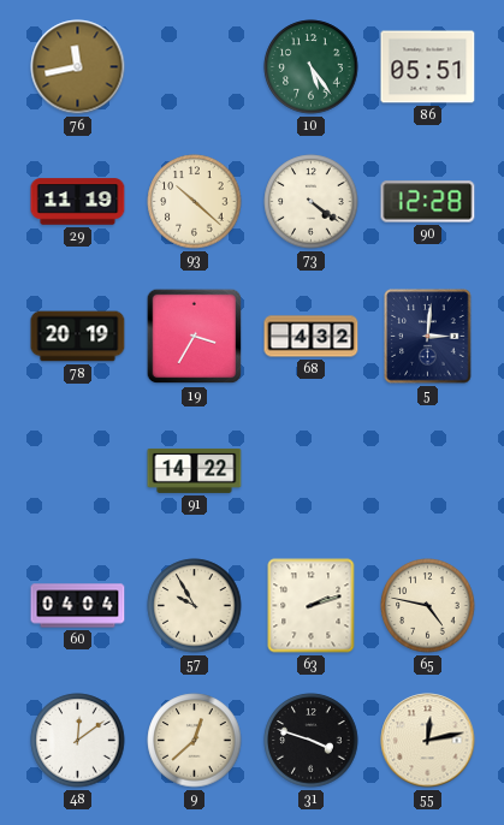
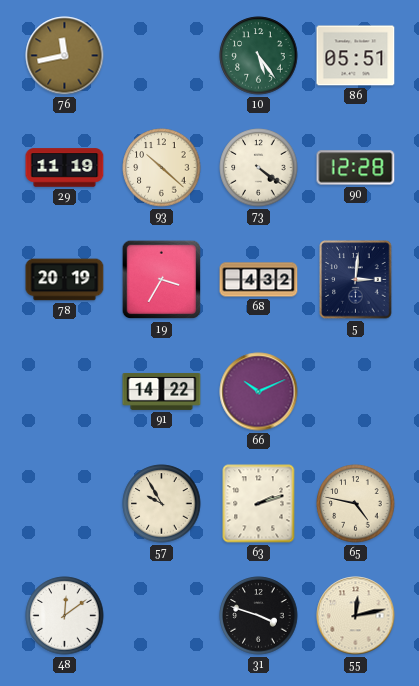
66: none -> 10:11
60: 04:04 -> none
9: 12:38 -> none
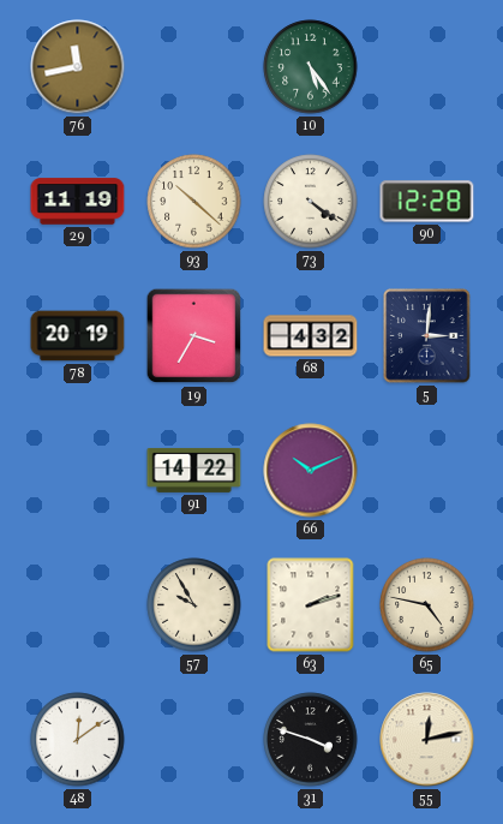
86: 05:51 -> none
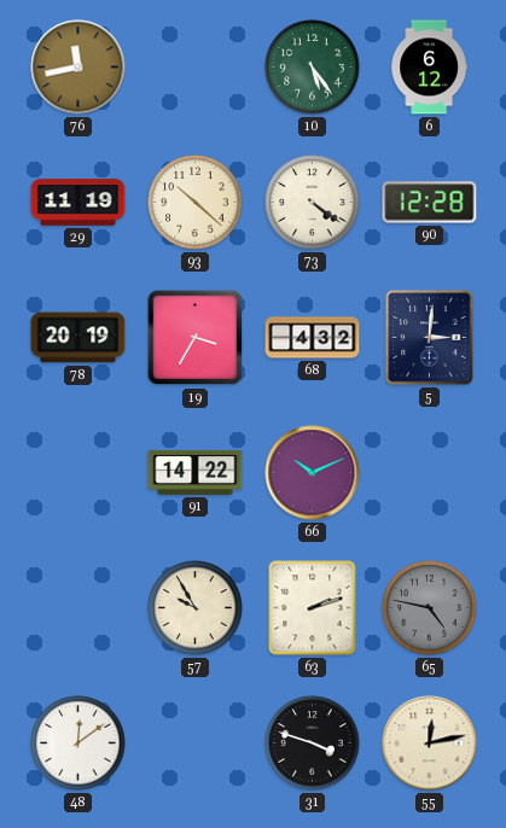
6: none -> 6:12
65 dial: cream -> grey
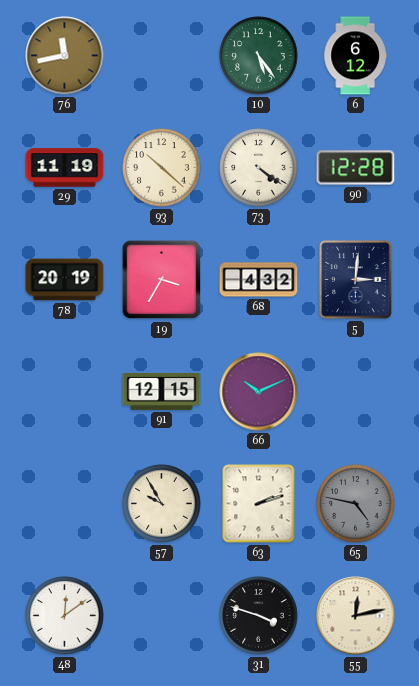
91: 14:22 -> 12:15
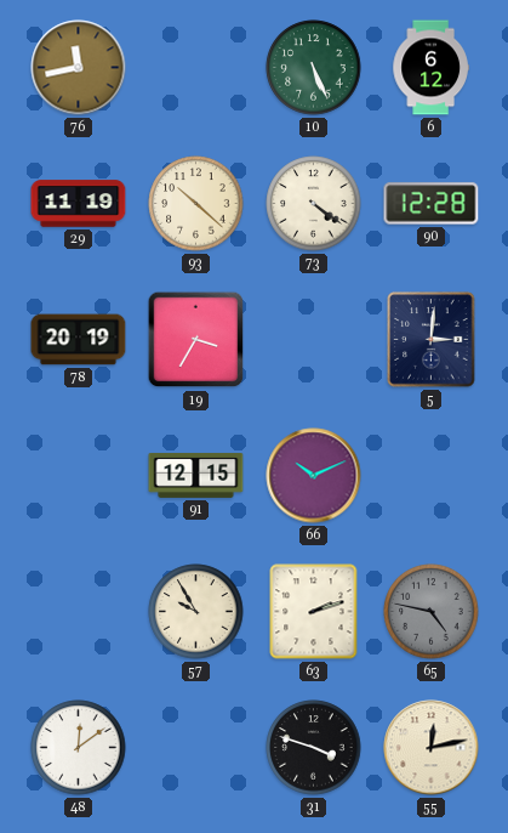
10: 5:24 -> 5:26
68: 4:32 -> none
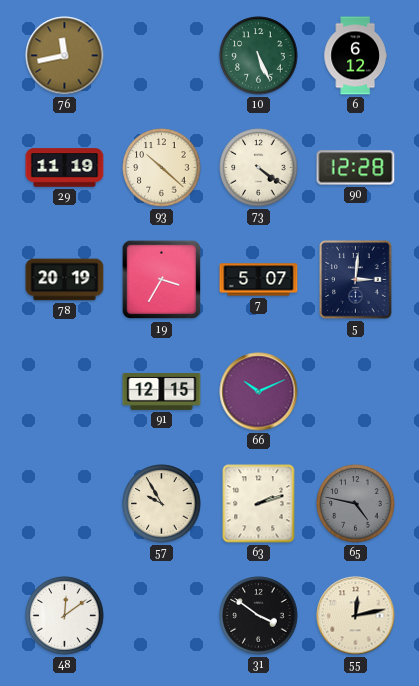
7: none -> 5:07
31: 3:48 -> 3:51
